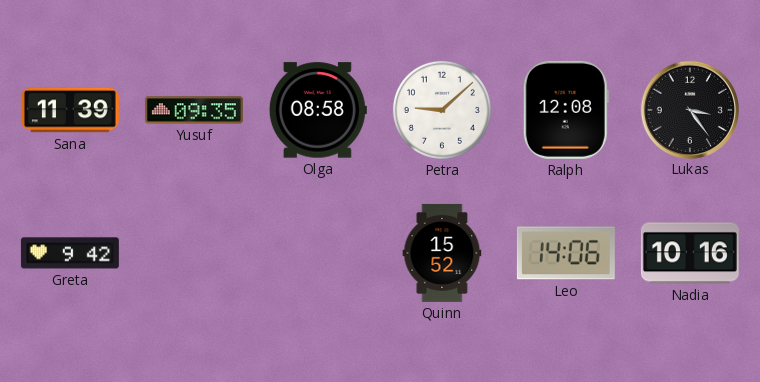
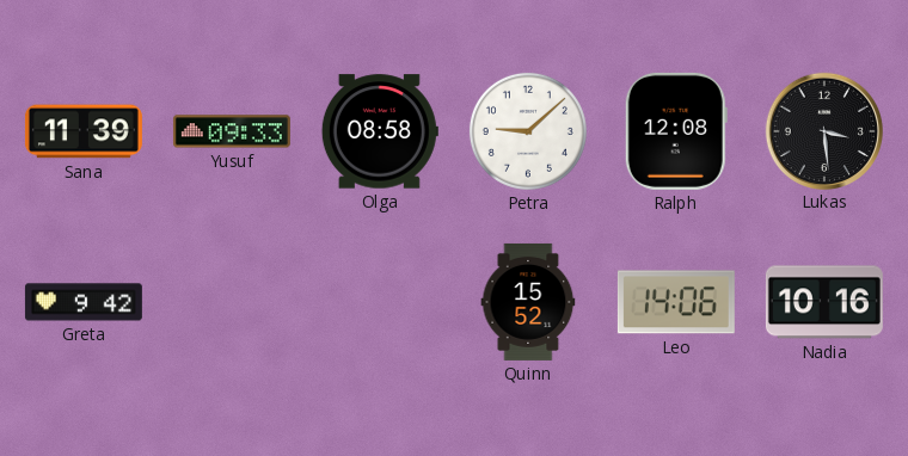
Yusuf: 09:35 -> 09:33
Lukas: 3:24 -> 3:29
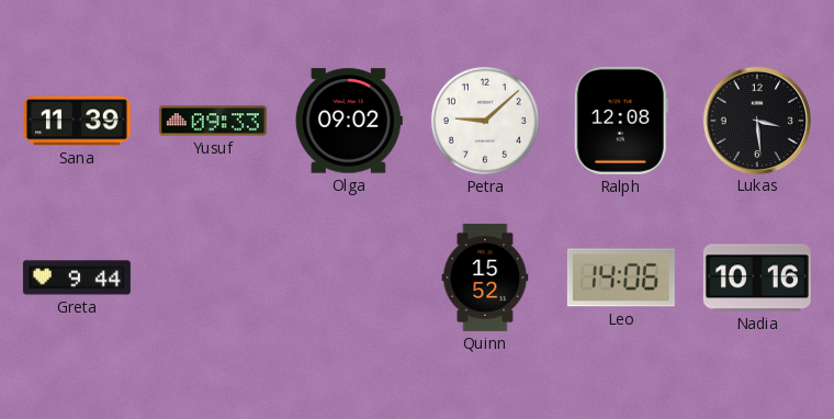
Olga: 08:58 -> 09:02
Greta: 9:42 -> 9:44
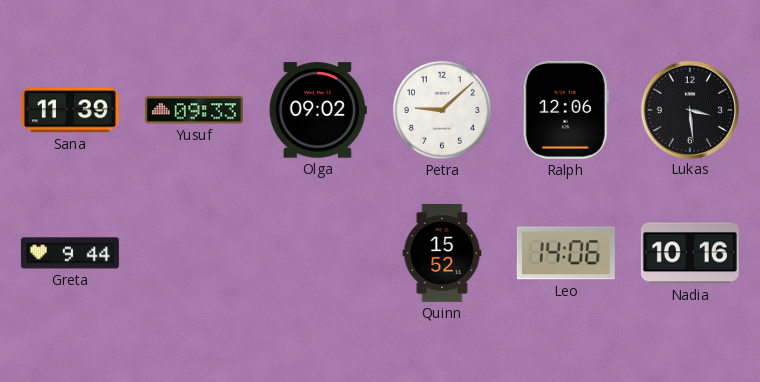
Ralph: 12:08 -> 12:06
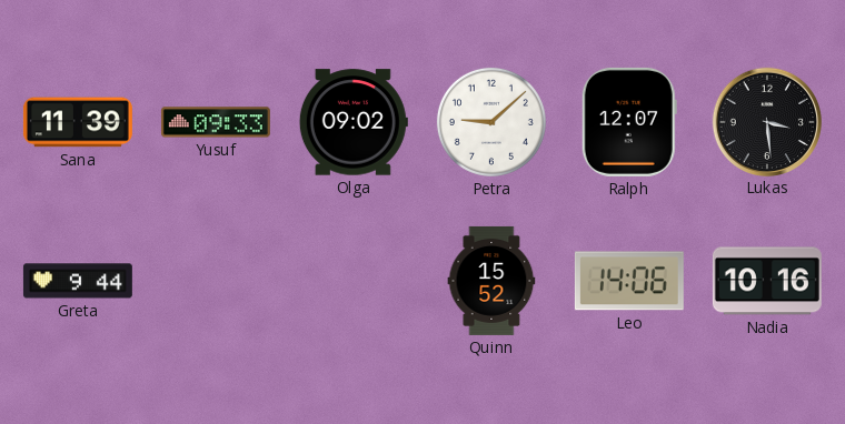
Ralph: 12:06 -> 12:07
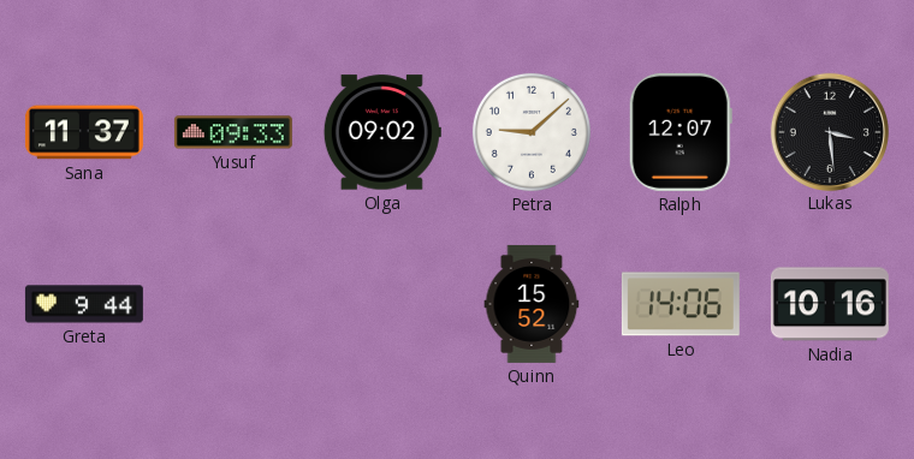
Sana: 11:39 -> 11:37
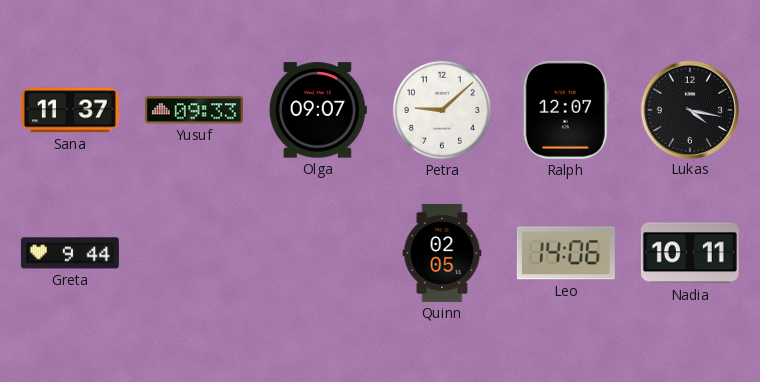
Olga: 09:02 -> 09:07
Lukas: 3:29 -> 4:17
Quinn: 15:52 -> 02:05
Nadia: 10:16 -> 10:11
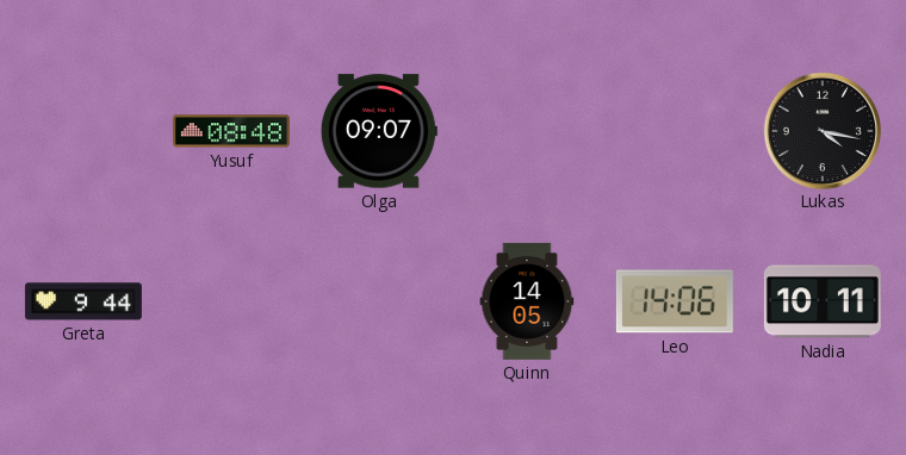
Sana: 11:37 -> none
Yusuf: 09:33 -> 08:48
Petra: 9:08 -> none
Ralph: 12:07 -> none
Quinn: 02:05 -> 14:05
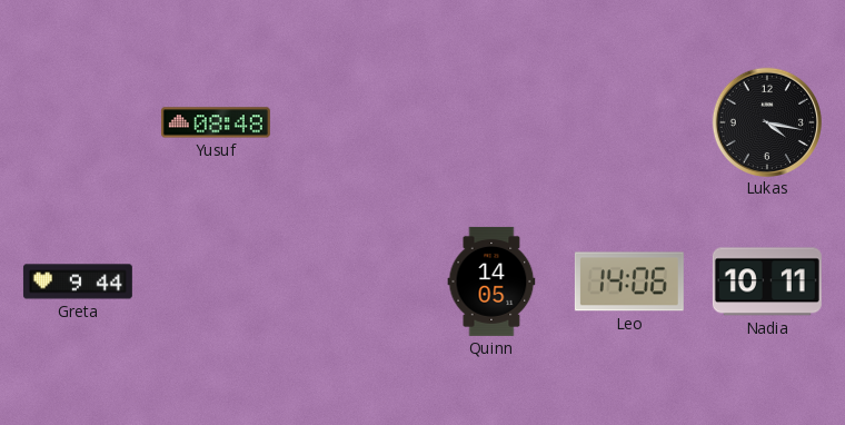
Olga: 09:07 -> none
